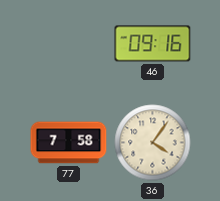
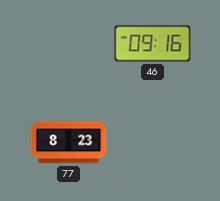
77: 7:58 -> 8:23
36: 4:06 -> none
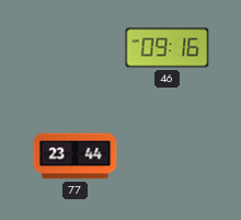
77: 8:23 -> 23:44
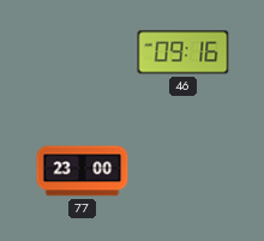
77: 23:44 -> 23:00
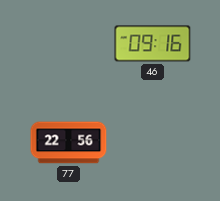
77: 23:00 -> 22:56
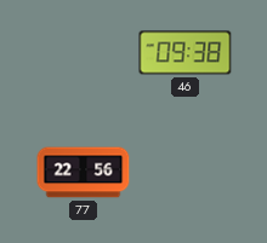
46: 09:16 -> 09:38
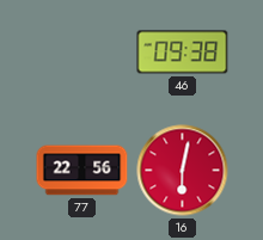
16: none -> 6:02
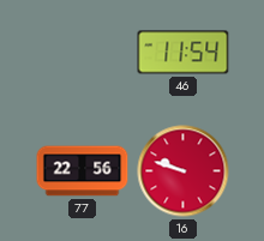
46: 09:38 -> 11:54
16: 6:02 -> 9:48
